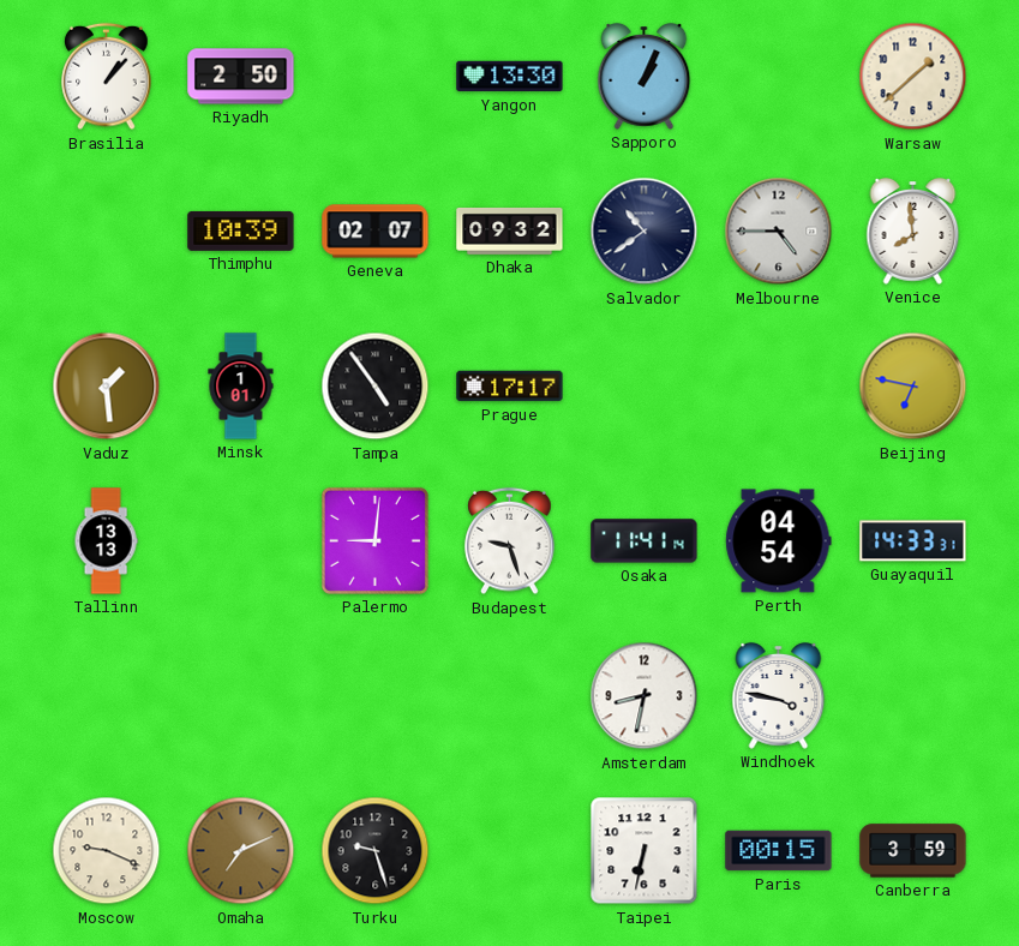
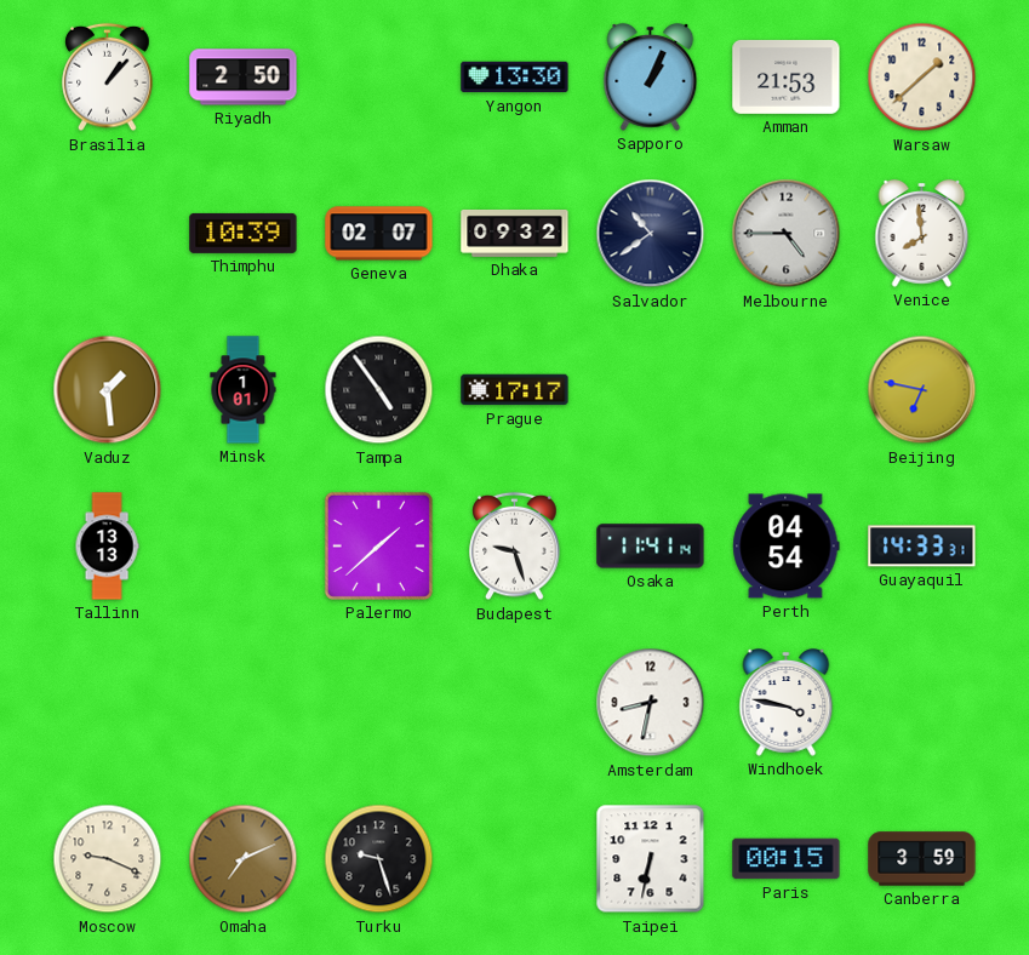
Amman: none -> 21:53
Palermo: 9:01 -> 1:38
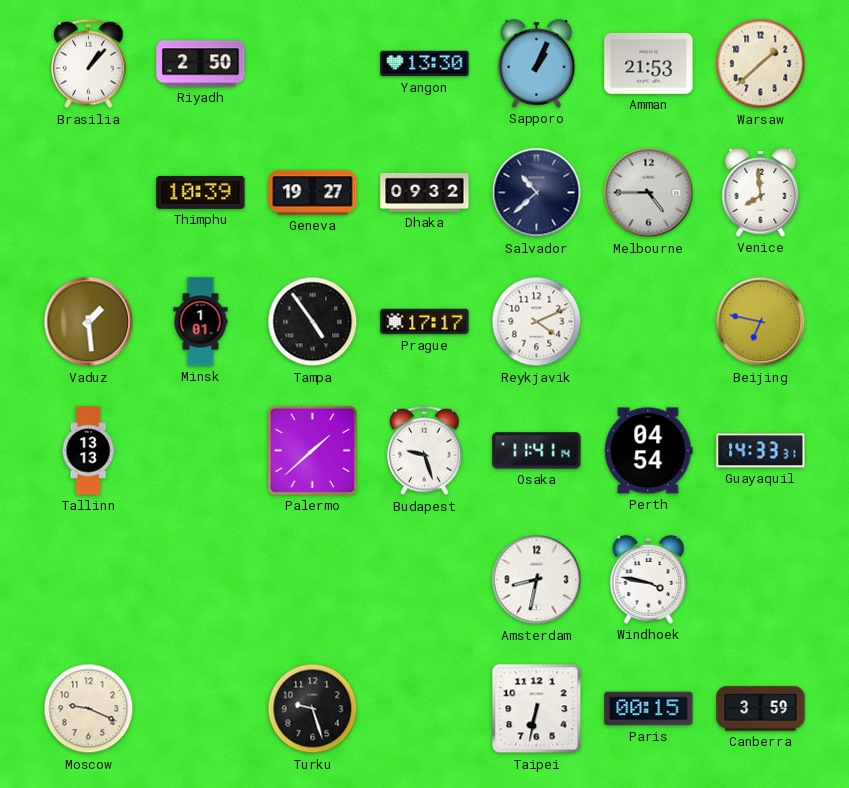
Geneva: 02:07 -> 19:27
Salvador: 10:39 -> 10:38
Reykjavik: none -> 4:11
Omaha: 7:11 -> none
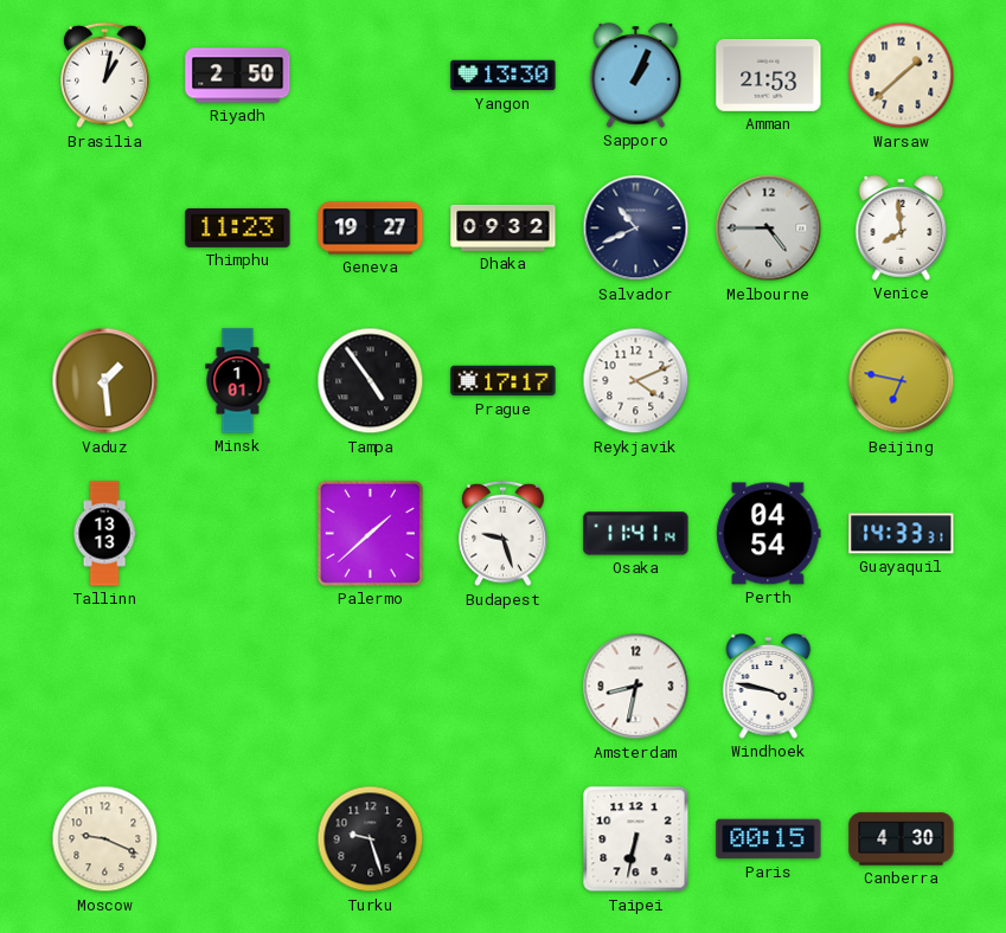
Brasilia: 1:07 -> 1:02
Thimphu: 10:39 -> 11:23
Salvador: 10:38 -> 10:41
Canberra: 3:59 -> 4:30
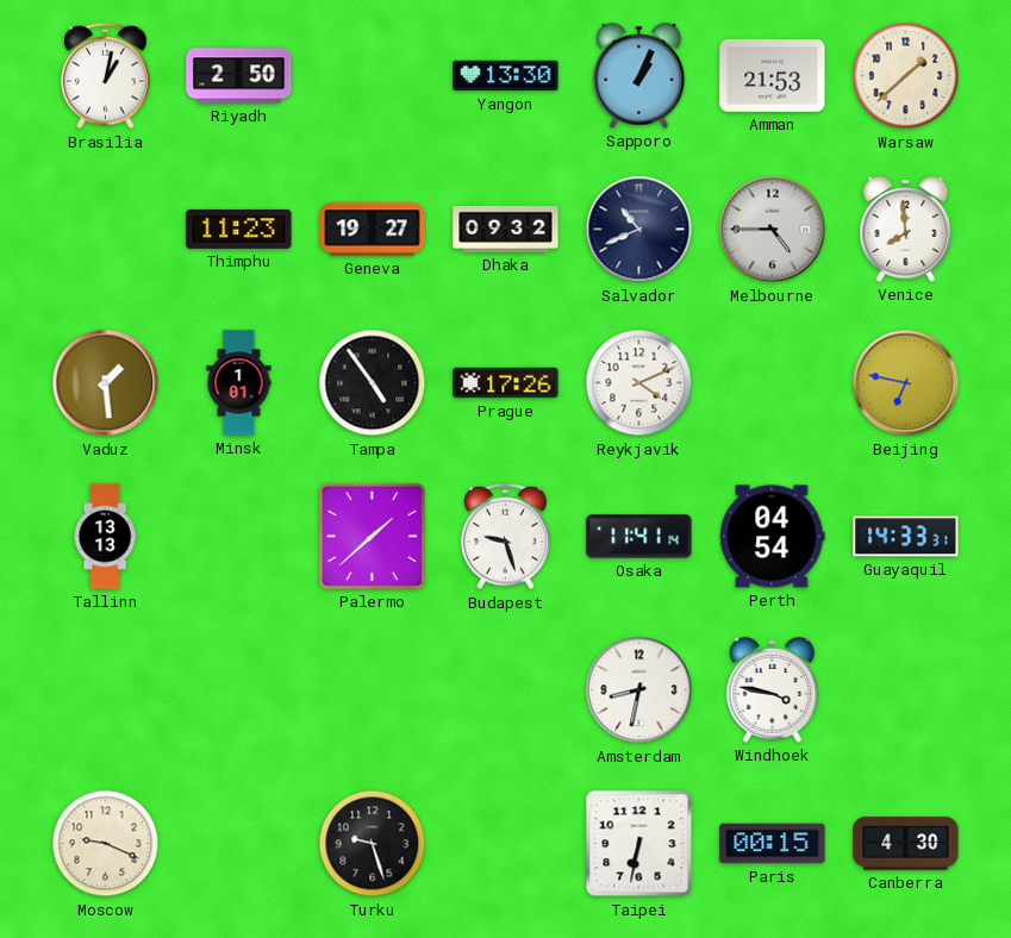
Prague: 17:17 -> 17:26
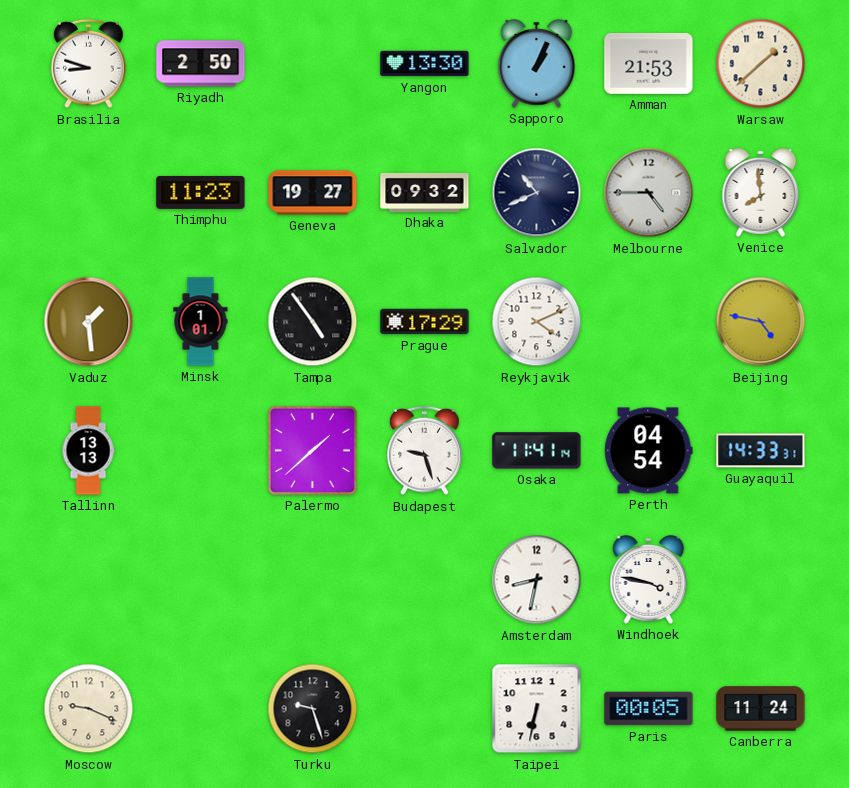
Brasilia: 1:02 -> 8:48
Prague: 17:26 -> 17:29
Beijing: 6:47 -> 4:47
Paris: 00:15 -> 00:05
Canberra: 4:30 -> 11:24
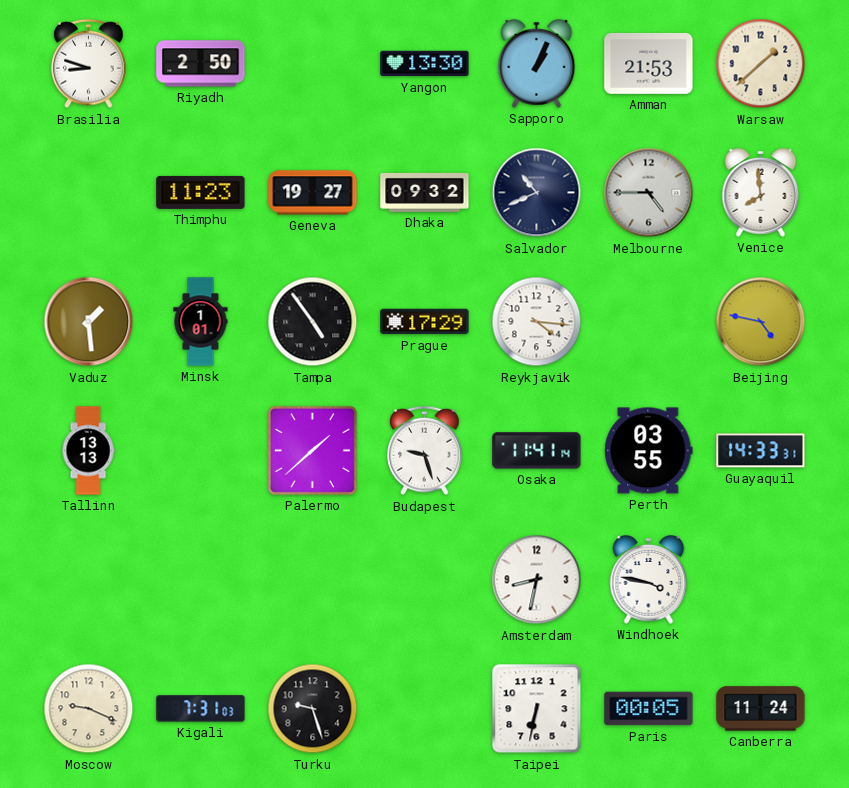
Reykjavik: 4:11 -> 4:16
Perth: 04:54 -> 03:55
Kigali: none -> 7:31
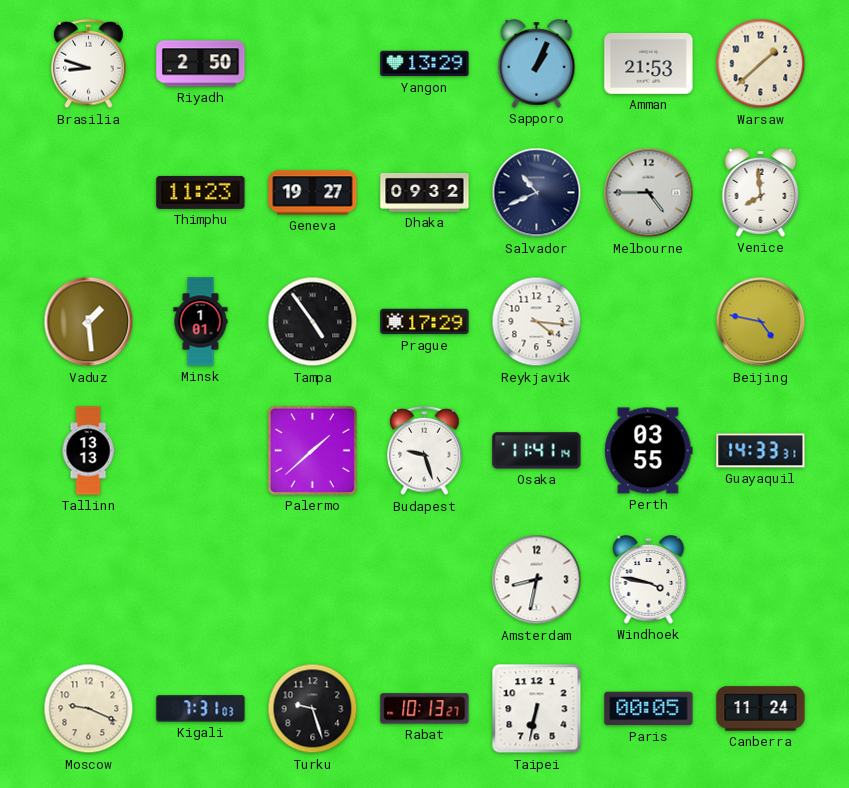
Yangon: 13:30 -> 13:29
Rabat: none -> 10:13
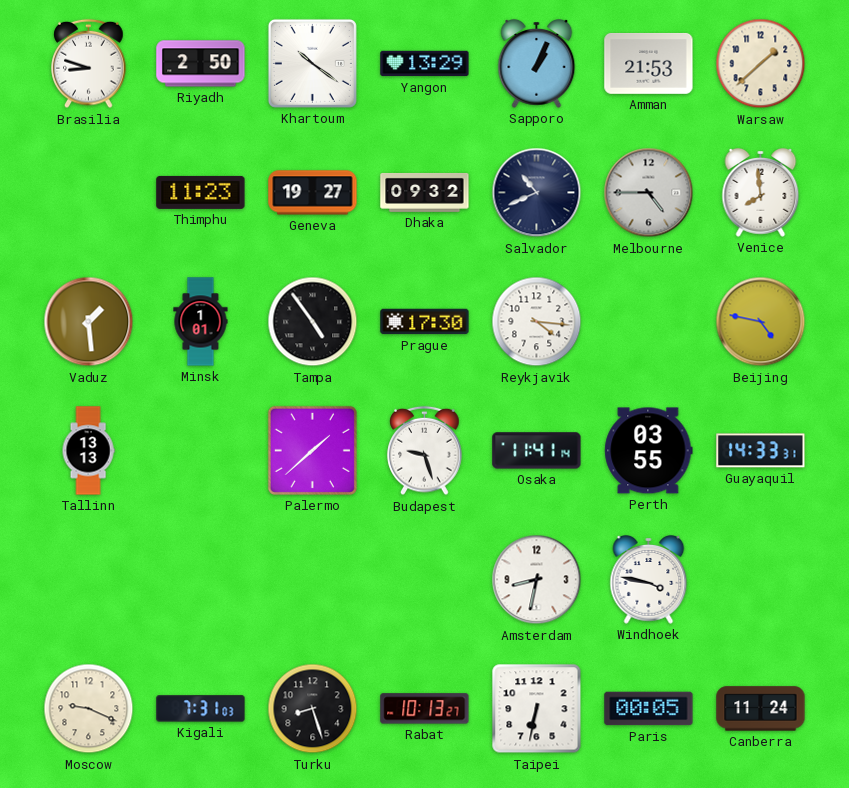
Khartoum: none -> 10:21
Prague: 17:29 -> 17:30
Turku: 9:27 -> 8:27
